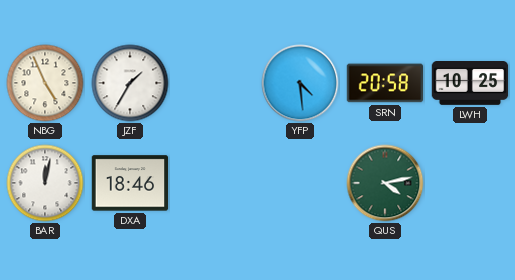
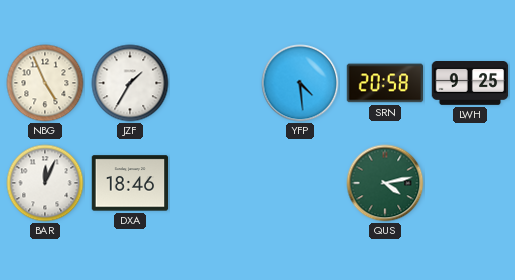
LWH: 10:25 -> 9:25
BAR: 12:02 -> 12:04
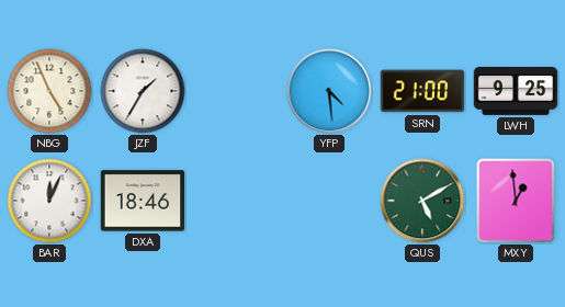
SRN: 20:58 -> 21:00
QUS: 4:13 -> 5:10
MXY: none -> 12:59
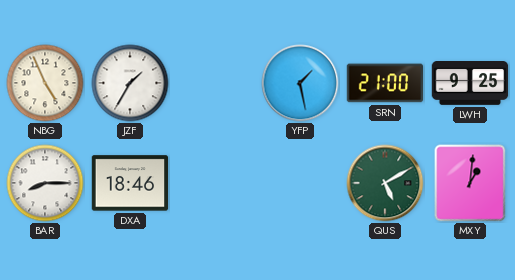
YFP: 4:29 -> 1:28
BAR: 12:04 -> 8:15
MXY: 12:59 -> 1:01
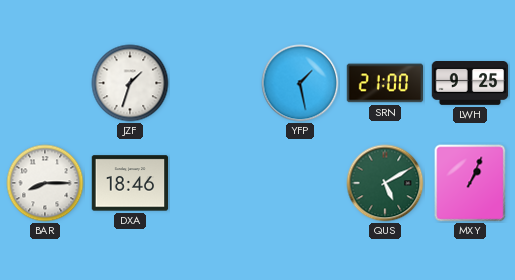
NBG: 4:56 -> none
JZF: 1:35 -> 1:33
MXY: 1:01 -> 1:04
